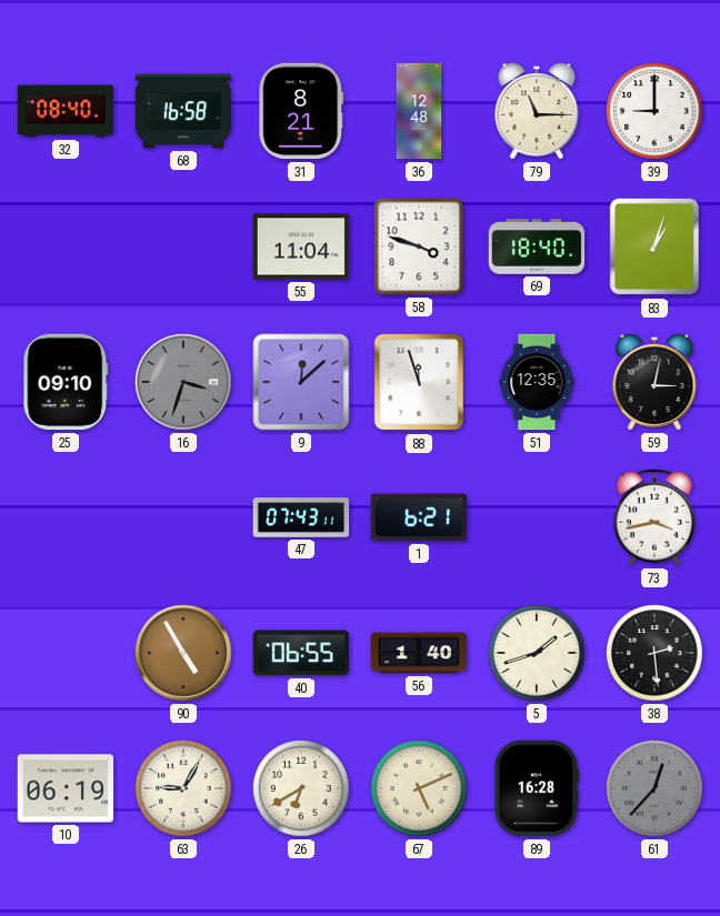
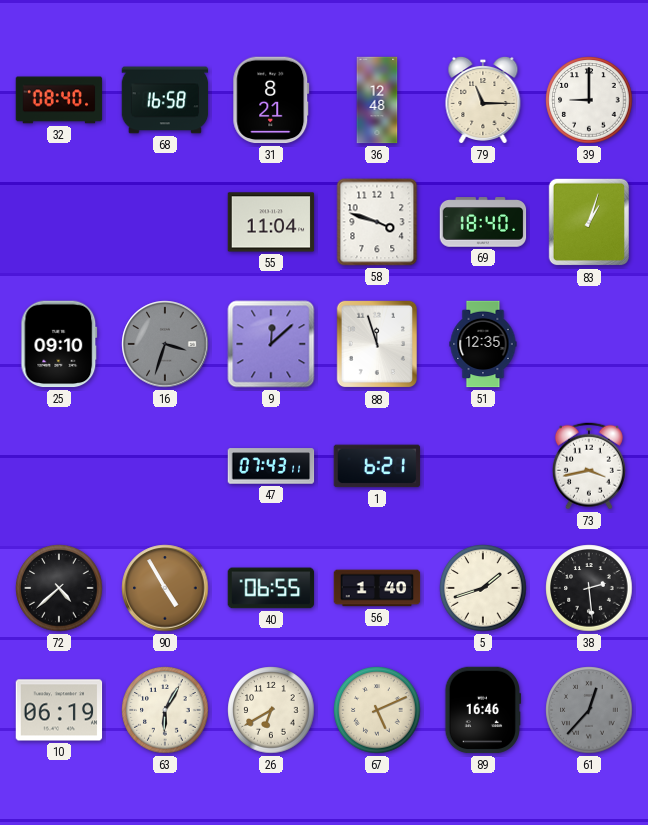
59: 3:02 -> none
72: none -> 4:38
63: 9:05 -> 6:05
89: 16:28 -> 16:46
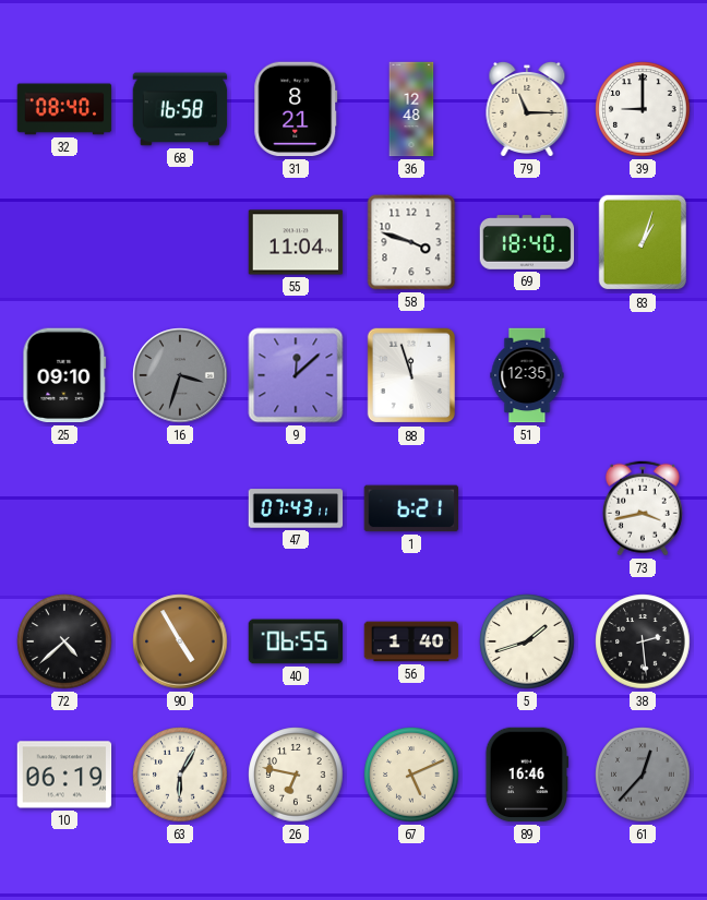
26: 6:40 -> 6:47
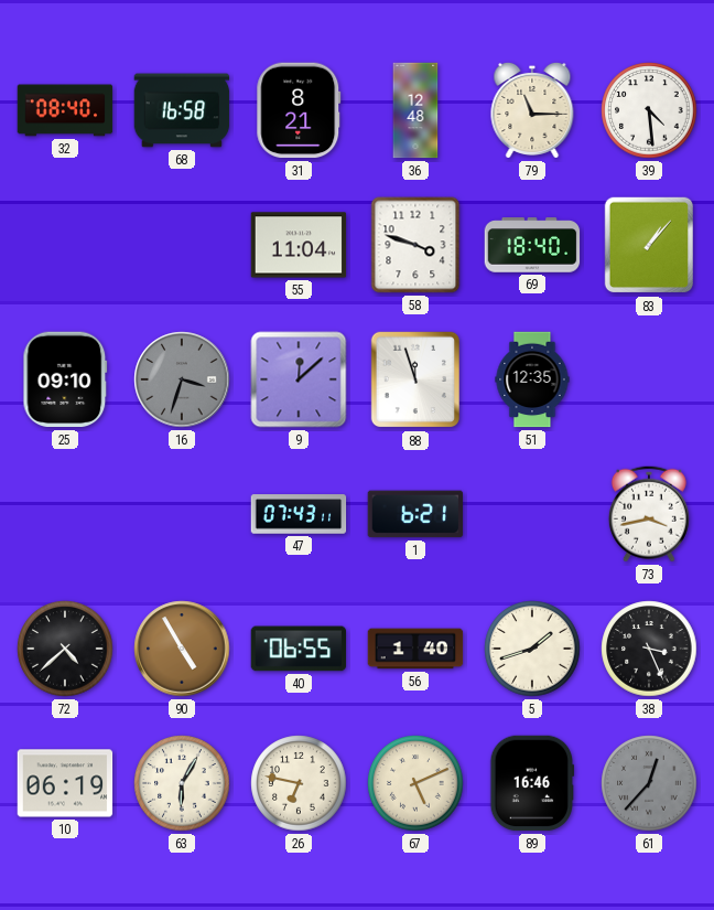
39: 9:00 -> 4:29
83: 1:03 -> 1:07
38: 2:29 -> 3:26
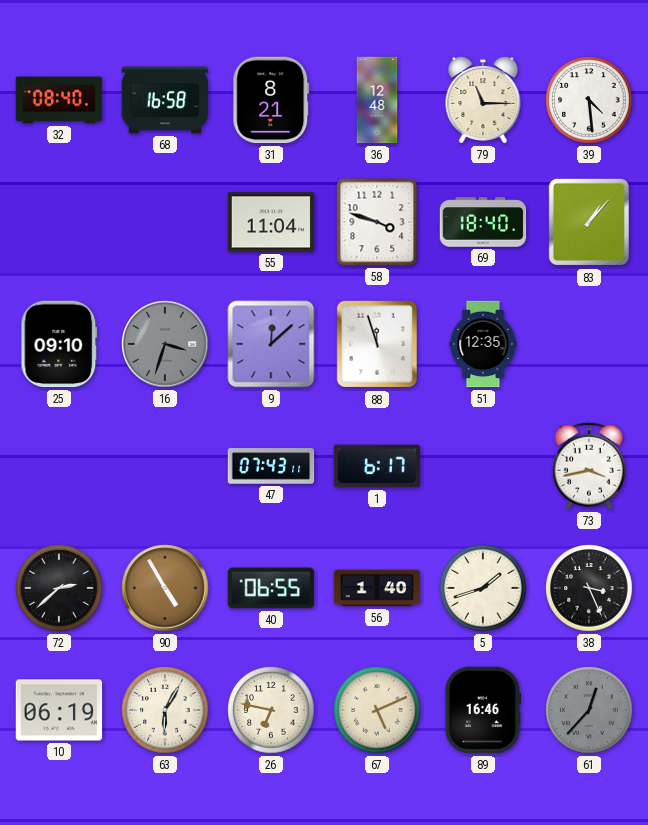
1: 6:21 -> 6:17
72: 4:38 -> 2:38
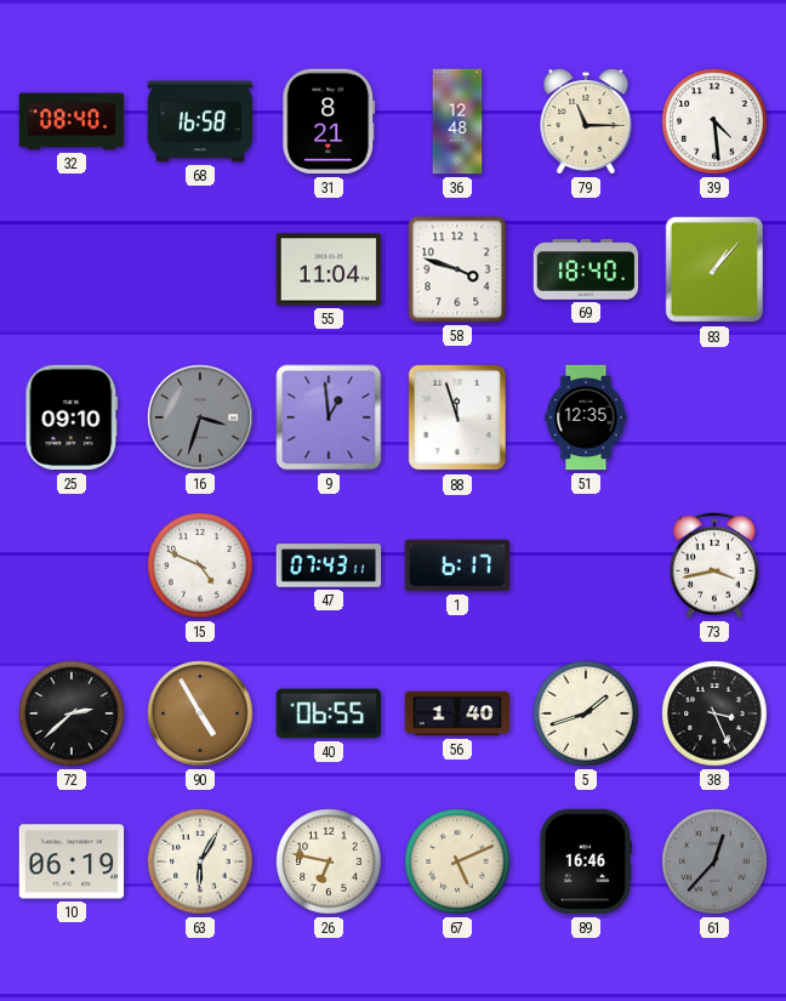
9: 12:08 -> 12:59
15: none -> 4:49
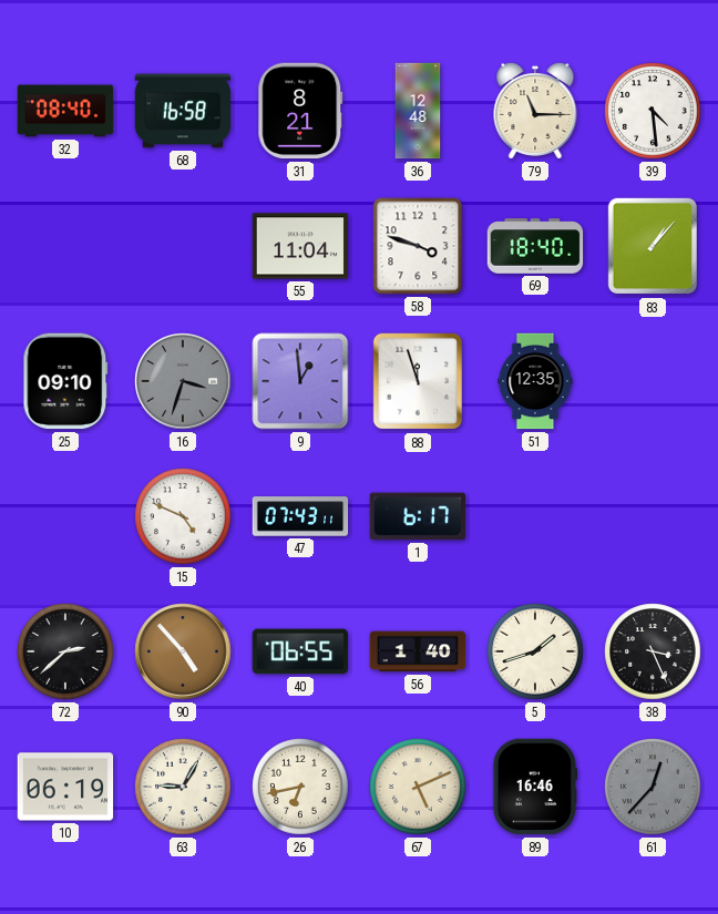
73: 3:43 -> none
90: 4:55 -> 4:53
63: 6:05 -> 9:05
26: 6:47 -> 6:43
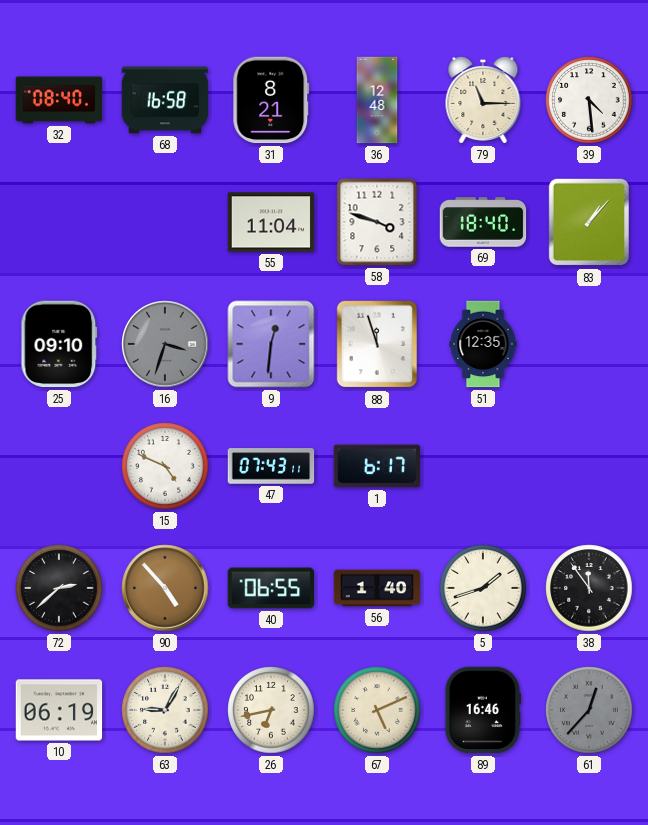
9: 12:59 -> 12:31
38: 3:26 -> 11:54
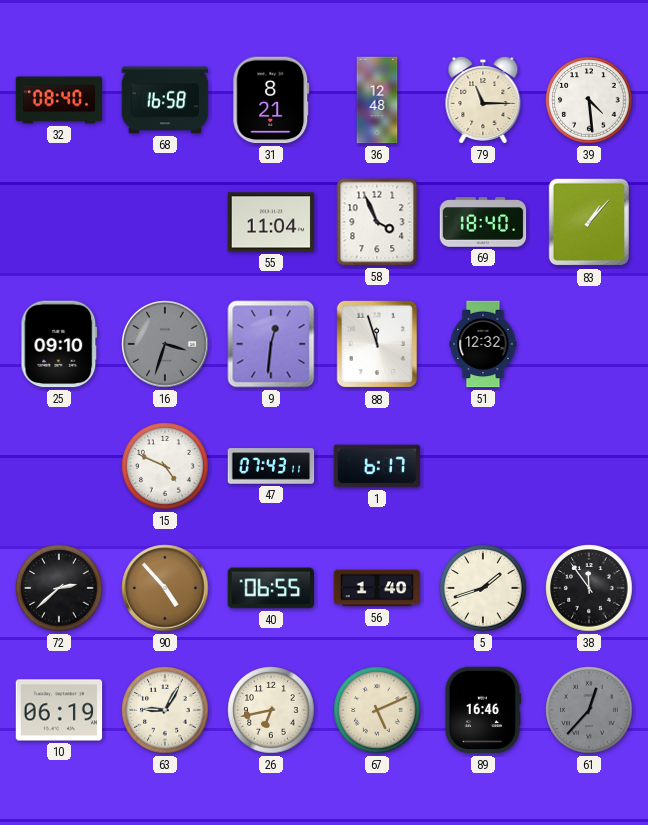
58: 3:48 -> 3:56
51: 12:35 -> 12:32
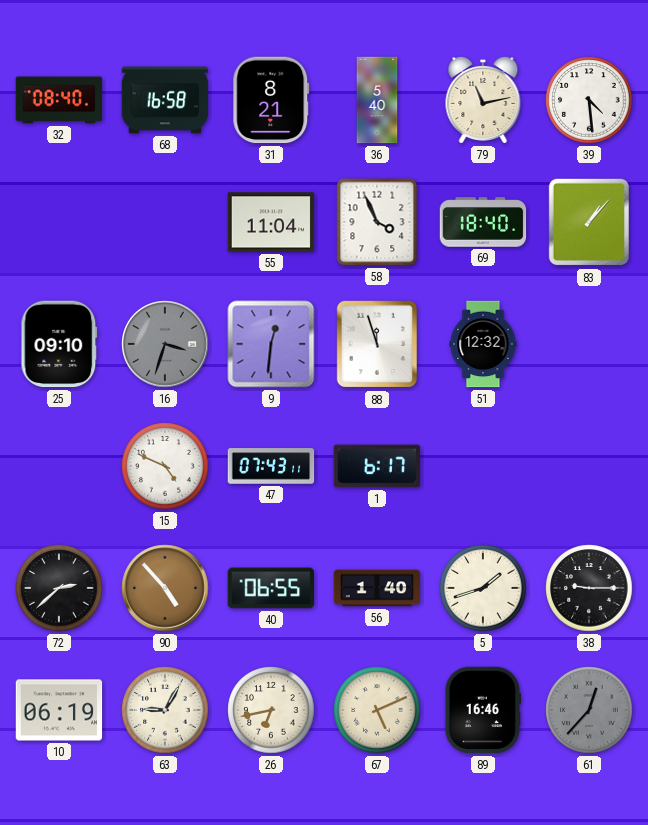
36: 12:48 -> 5:40
79: 11:15 -> 11:13
38: 11:54 -> 9:15
